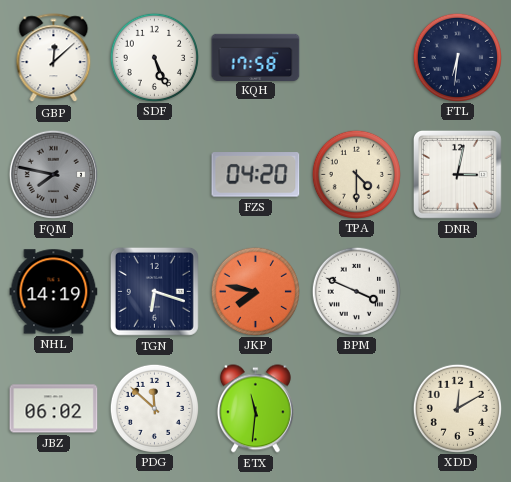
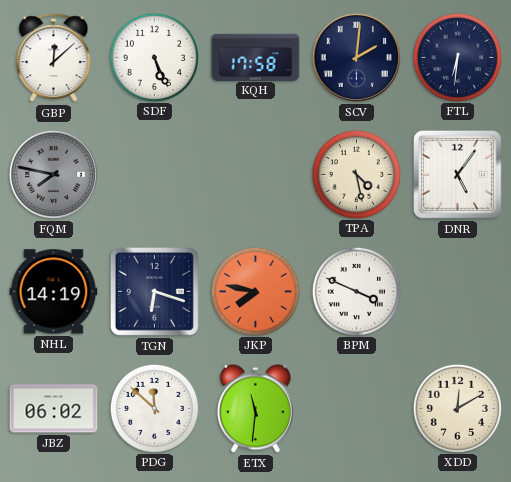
SCV: none -> 2:01
FZS: 04:20 -> none
TPA: 4:30 -> 4:28
DNR: 3:02 -> 5:06
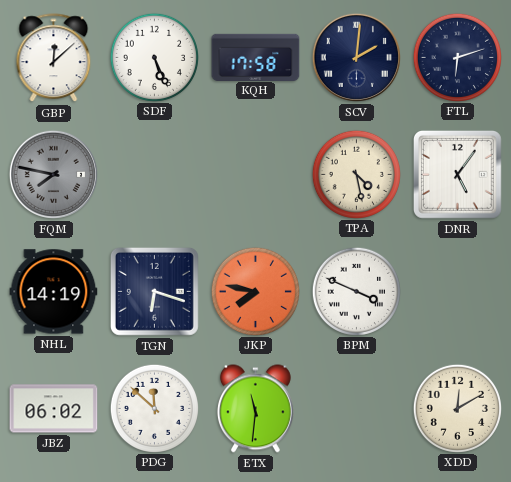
FTL: 6:31 -> 6:12
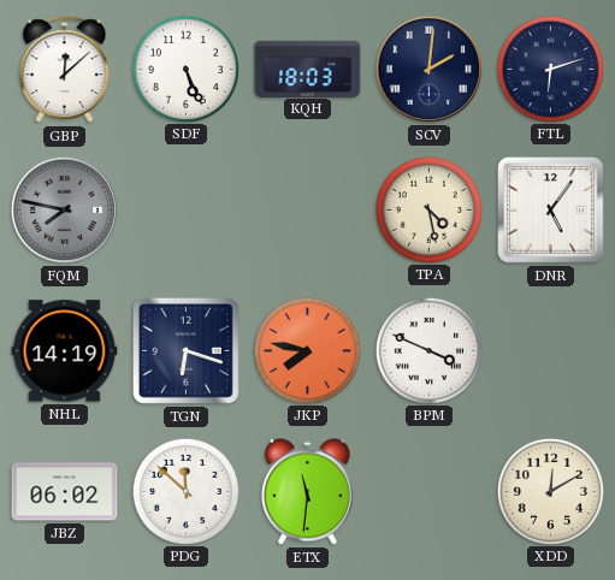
KQH: 17:58 -> 18:03
